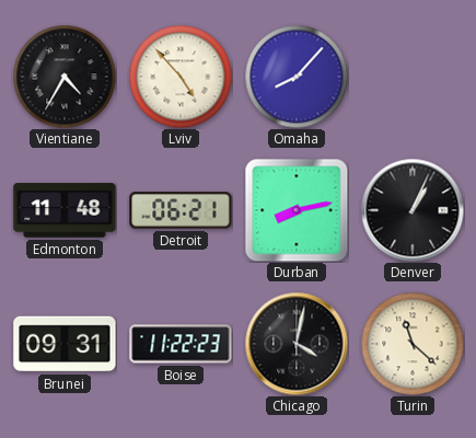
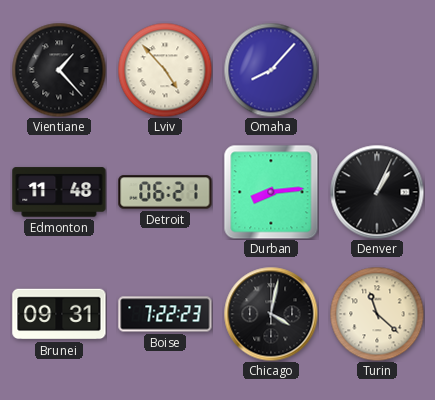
Vientiane: 4:35 -> 1:23
Durban: 8:13 -> 8:14
Boise: 11:22 -> 7:22
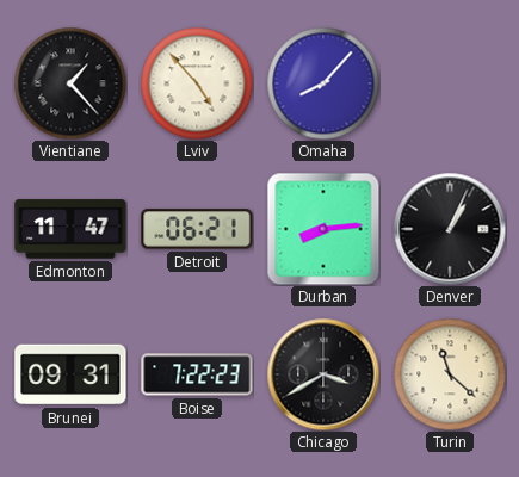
Edmonton: 11:48 -> 11:47
Chicago: 4:02 -> 3:40
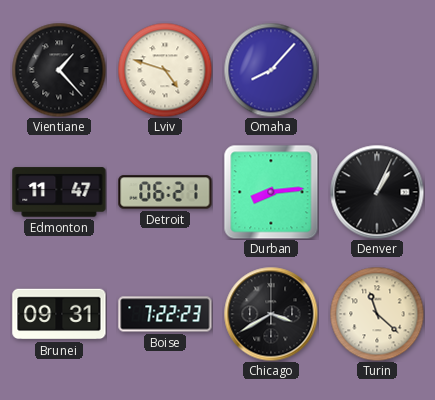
Lviv: 4:53 -> 4:48
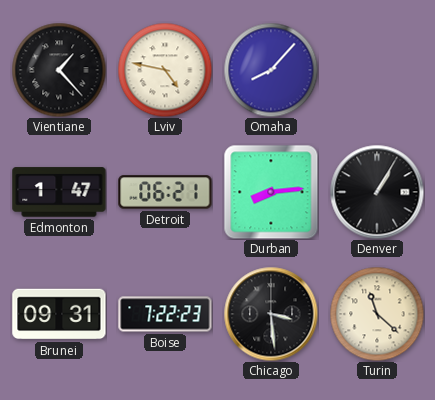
Lviv: 4:48 -> 4:47
Edmonton: 11:47 -> 1:47
Denver: 1:04 -> 1:05
Chicago: 3:40 -> 3:29
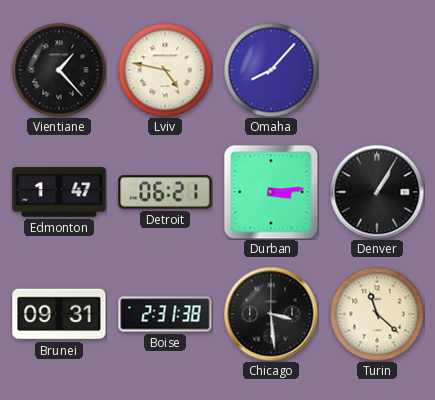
Durban: 8:14 -> 3:14
Boise: 7:22 -> 2:31
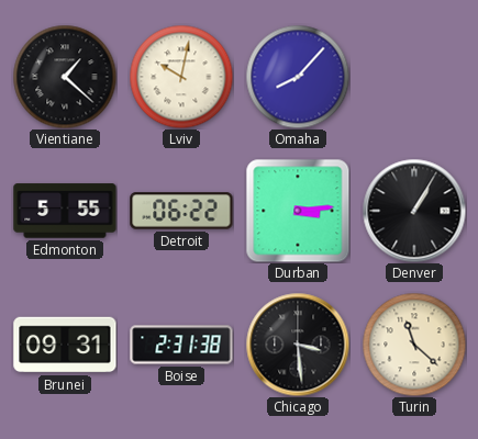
Vientiane: 1:23 -> 1:22
Lviv: 4:47 -> 10:02
Edmonton: 1:47 -> 5:55
Detroit: 06:21 -> 06:22
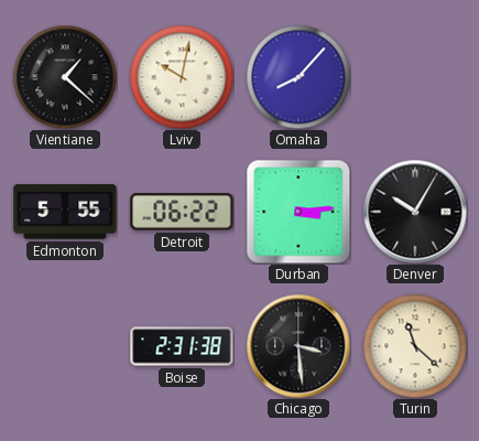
Denver: 1:05 -> 10:05
Brunei: 09:31 -> none
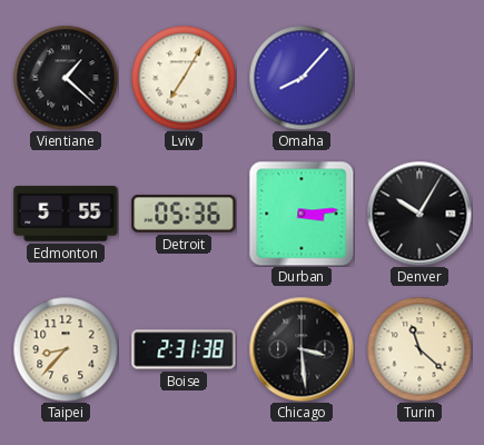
Lviv: 10:02 -> 7:05
Detroit: 06:22 -> 05:36
Taipei: none -> 8:37
